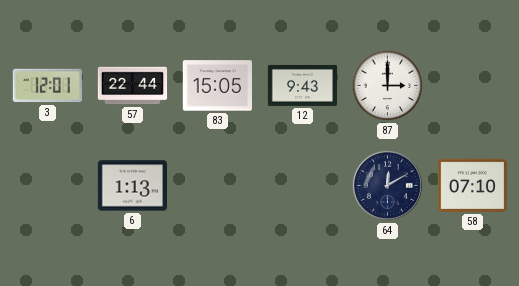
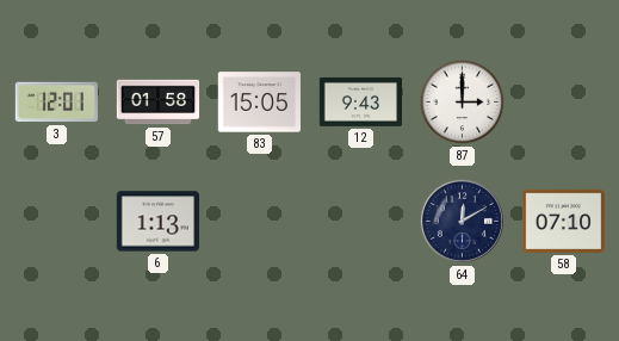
57: 22:44 -> 01:58
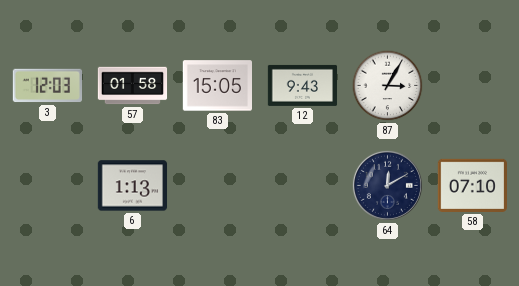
3: 12:01 -> 12:03
87: 3:00 -> 3:05
